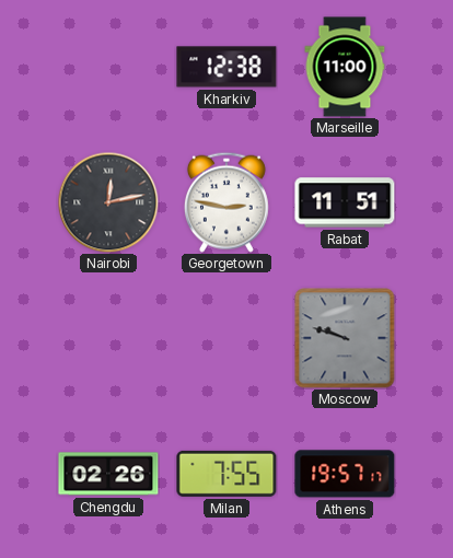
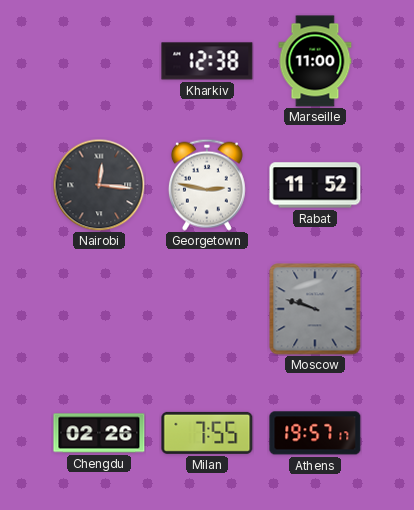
Nairobi: 12:13 -> 12:16
Rabat: 11:51 -> 11:52
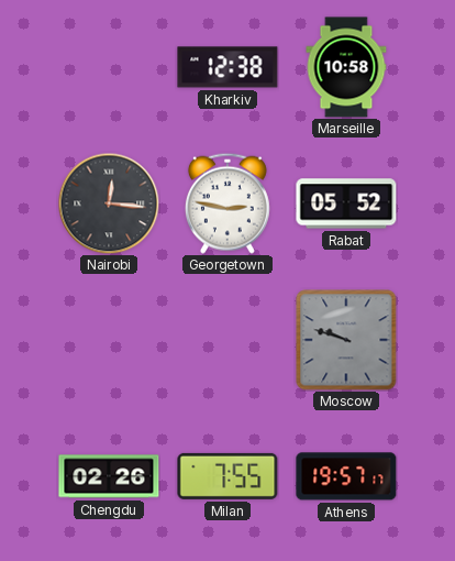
Marseille: 11:00 -> 10:58
Rabat: 11:52 -> 05:52
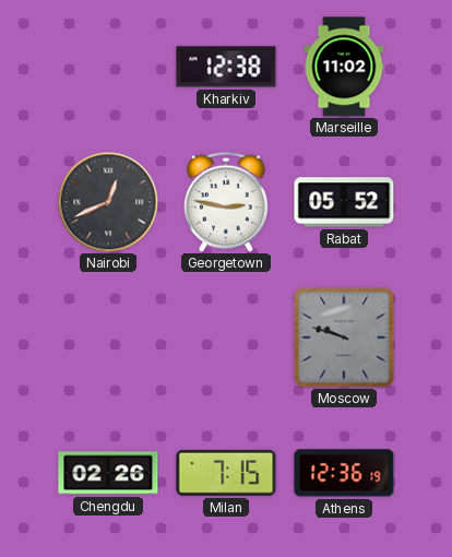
Marseille: 10:58 -> 11:02
Nairobi: 12:16 -> 12:41
Milan: 7:55 -> 7:15
Athens: 19:57 -> 12:36
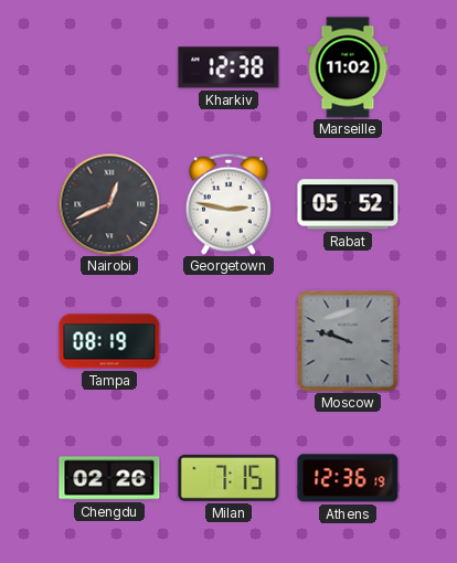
Tampa: none -> 08:19
